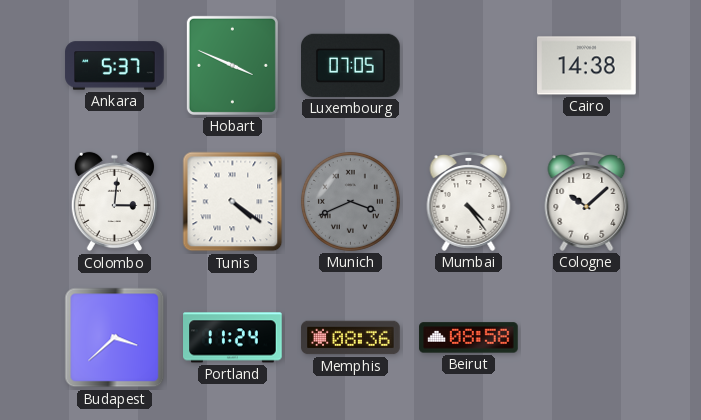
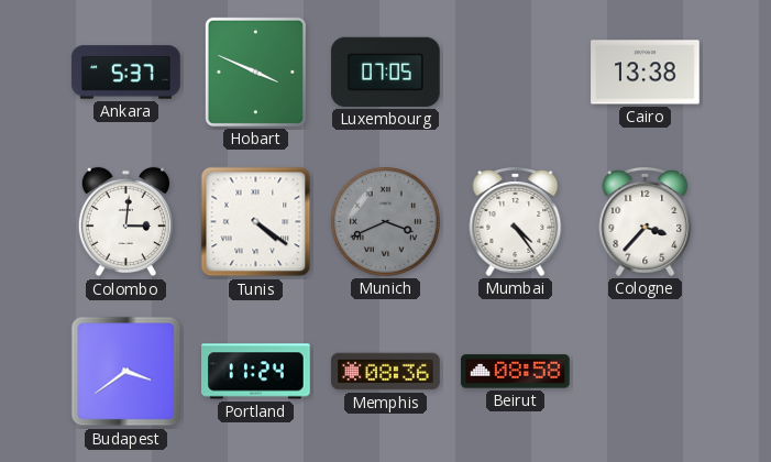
Cairo: 14:38 -> 13:38
Cologne: 10:08 -> 3:37
Budapest: 3:38 -> 3:39
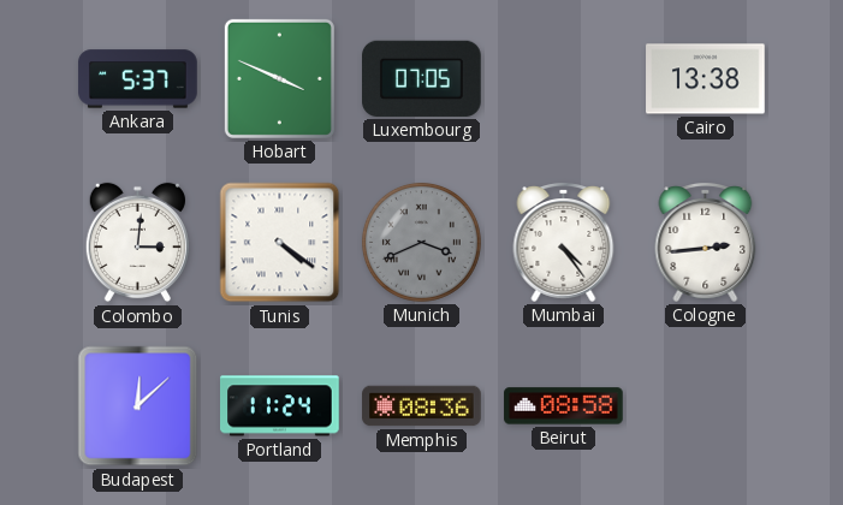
Cologne: 3:37 -> 2:44
Budapest: 3:39 -> 12:08
